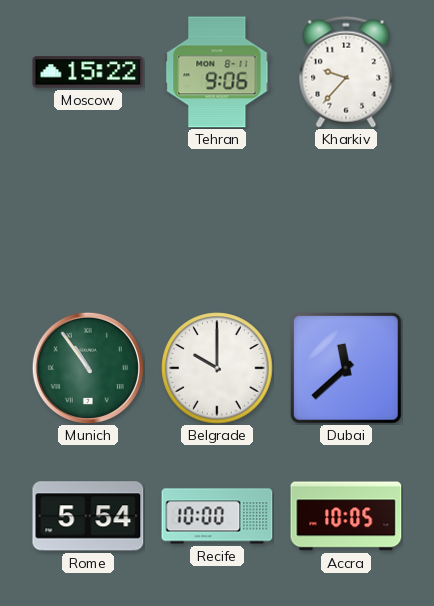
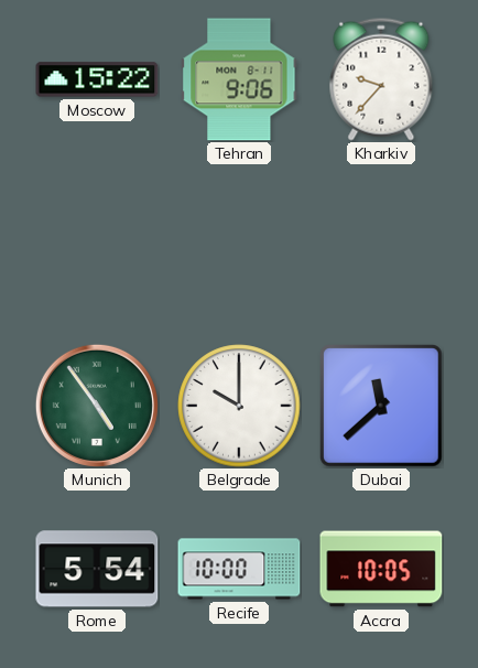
Munich: 10:54 -> 4:54
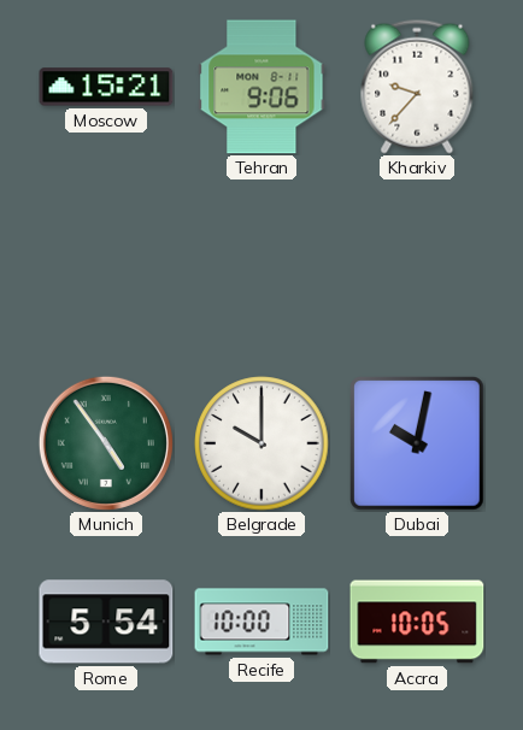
Moscow: 15:22 -> 15:21
Dubai: 11:38 -> 10:02
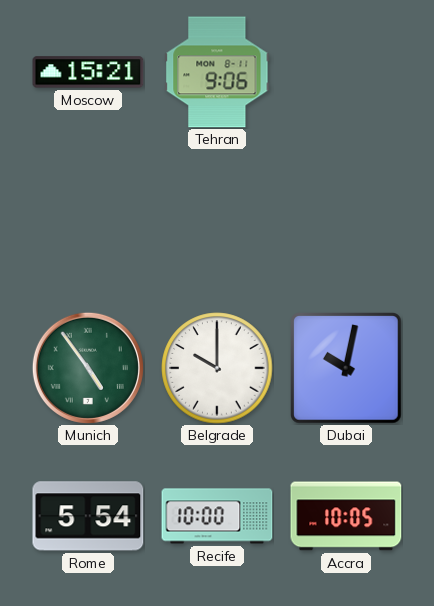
Kharkiv: 9:37 -> none
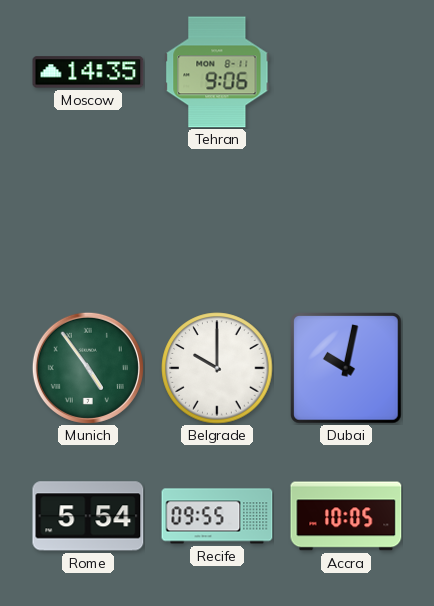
Moscow: 15:21 -> 14:35
Recife: 10:00 -> 09:55
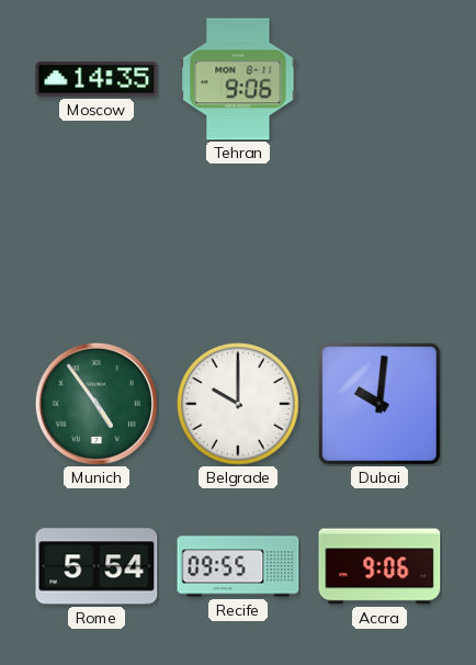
Dubai: 10:02 -> 10:01
Accra: 10:05 -> 9:06
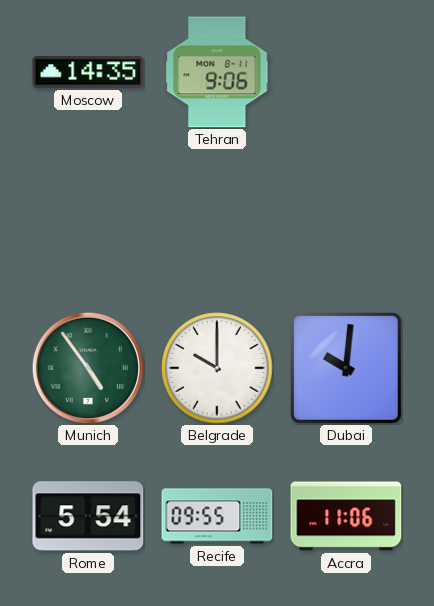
Accra: 9:06 -> 11:06
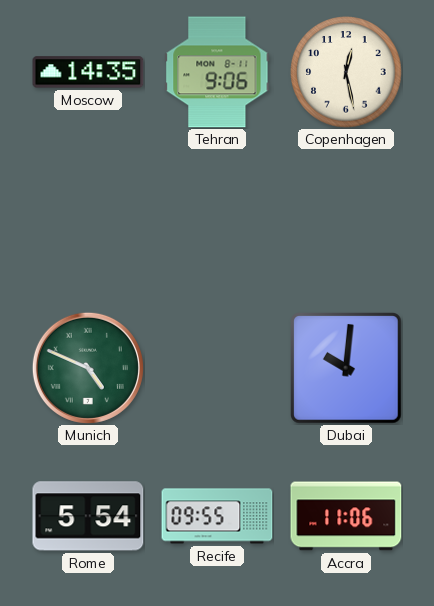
Copenhagen: none -> 12:28
Munich: 4:54 -> 4:49
Belgrade: 10:00 -> none
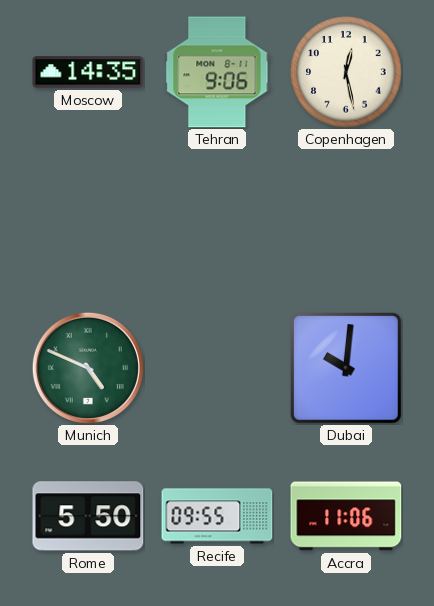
Rome: 5:54 -> 5:50
